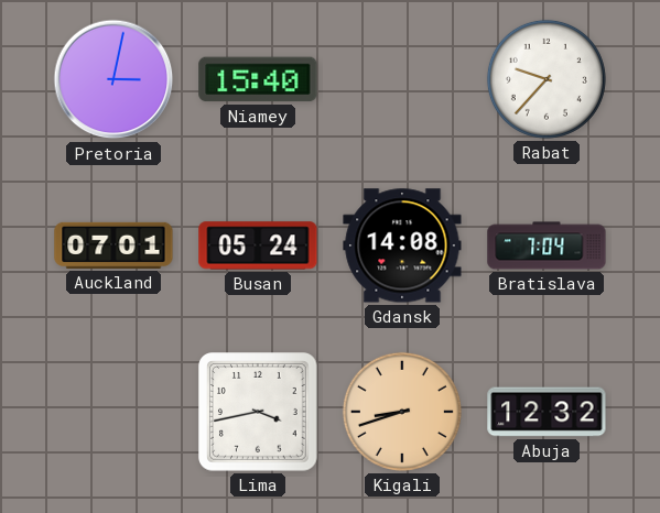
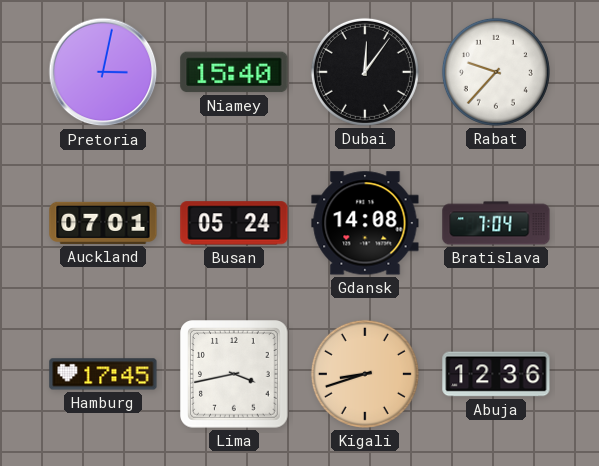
Dubai: none -> 12:06
Hamburg: none -> 17:45
Abuja: 12:32 -> 12:36
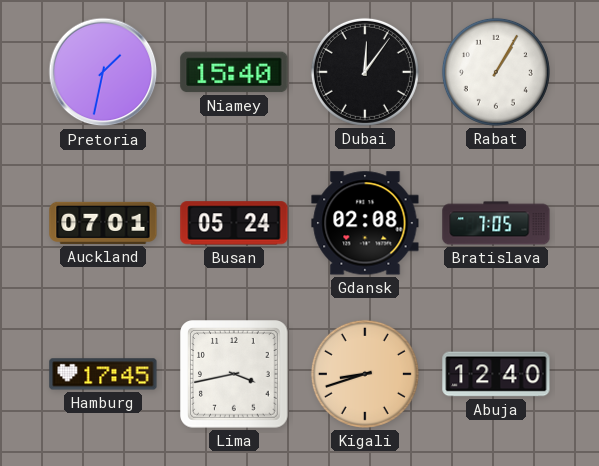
Pretoria: 3:02 -> 1:32
Rabat: 9:37 -> 1:05
Gdansk: 14:08 -> 02:08
Bratislava: 7:04 -> 7:05
Abuja: 12:36 -> 12:40
